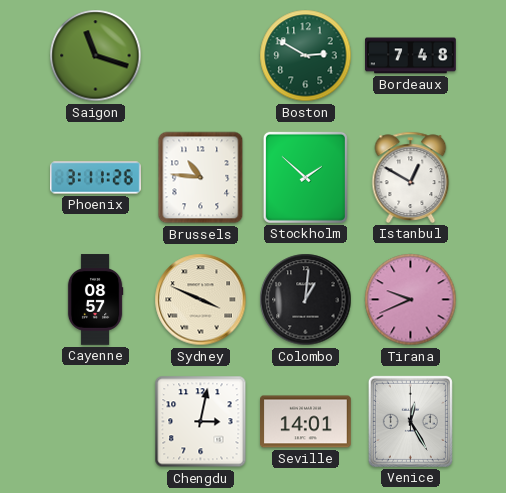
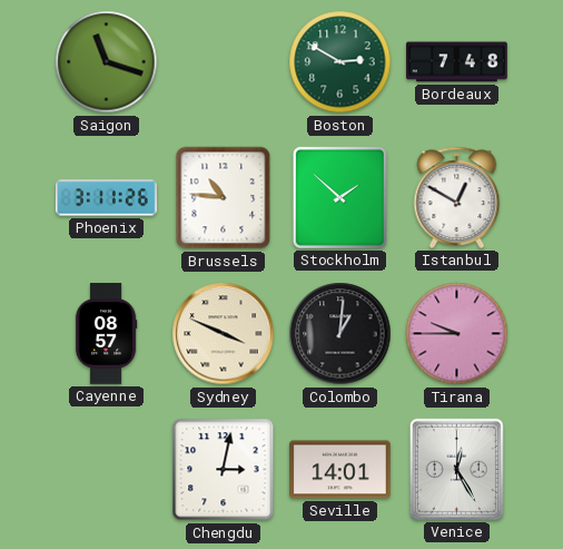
Tirana: 9:41 -> 9:45
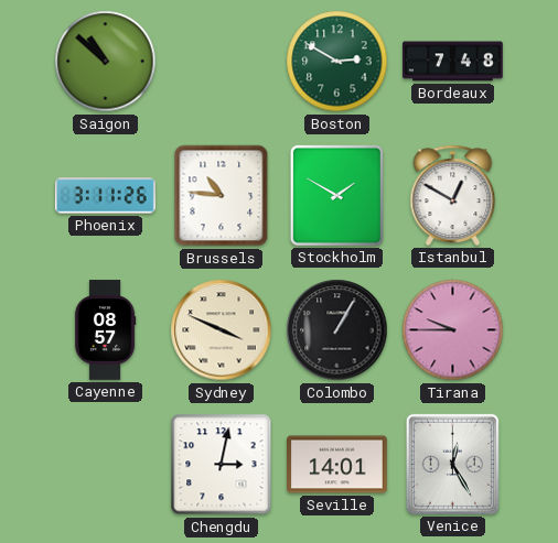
Saigon: 11:18 -> 10:52
Stockholm: 1:52 -> 1:50
Colombo: 1:01 -> 1:05
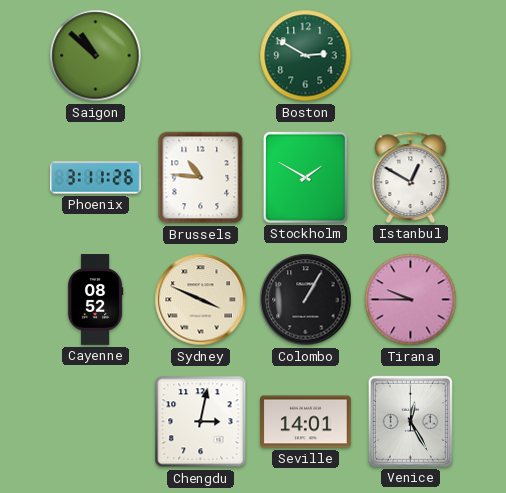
Bordeaux: 7:48 -> none
Cayenne: 08:57 -> 08:52
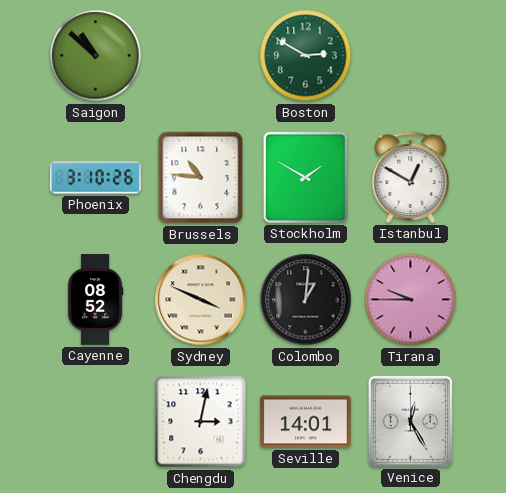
Phoenix: 3:11 -> 3:10
Colombo: 1:05 -> 1:01
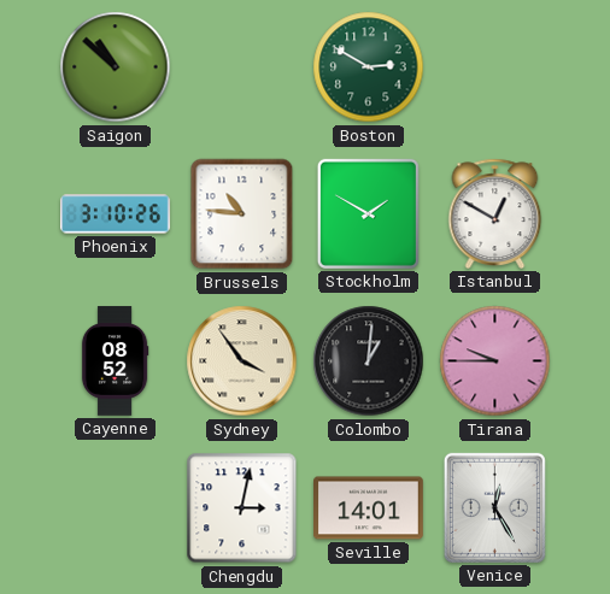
Sydney: 3:49 -> 3:54
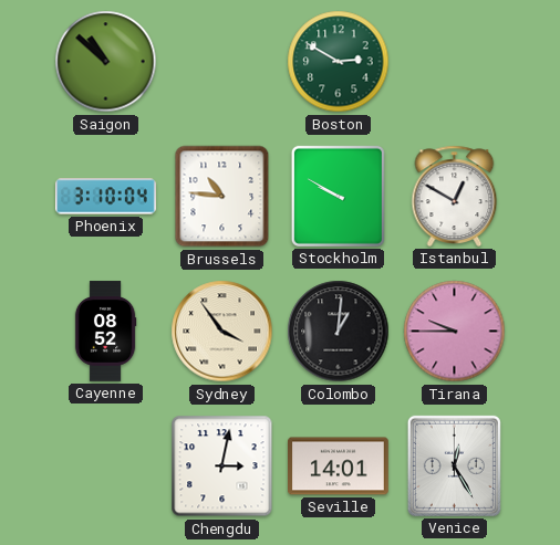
Phoenix: 3:10:26 -> 3:10:04
Stockholm: 1:50 -> 9:50
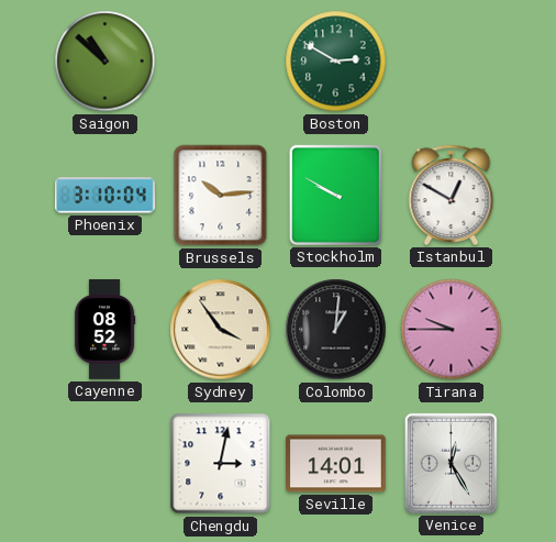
Brussels: 10:46 -> 10:14
